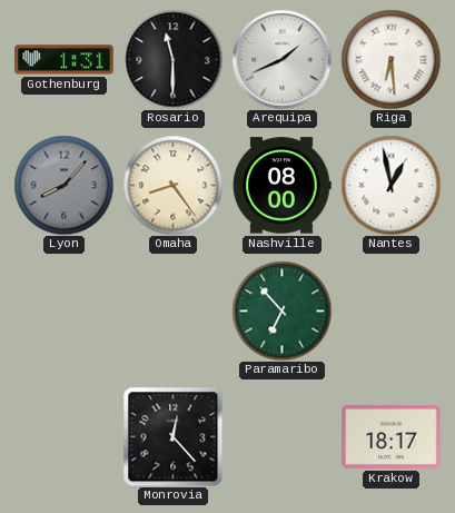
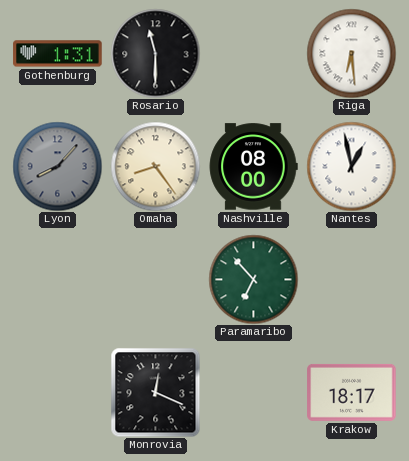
Arequipa: 1:41 -> none
Monrovia: 12:23 -> 12:19
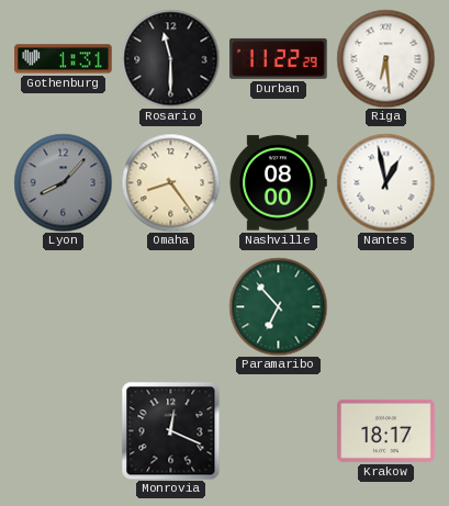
Durban: none -> 11:22
